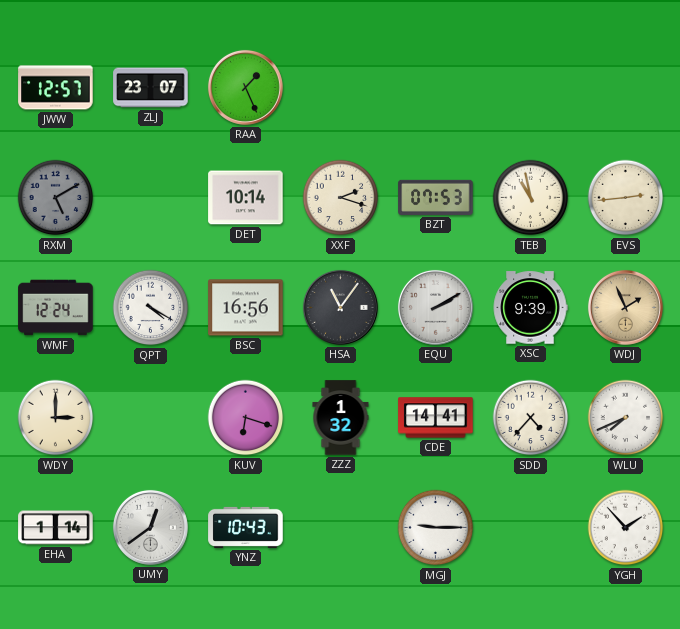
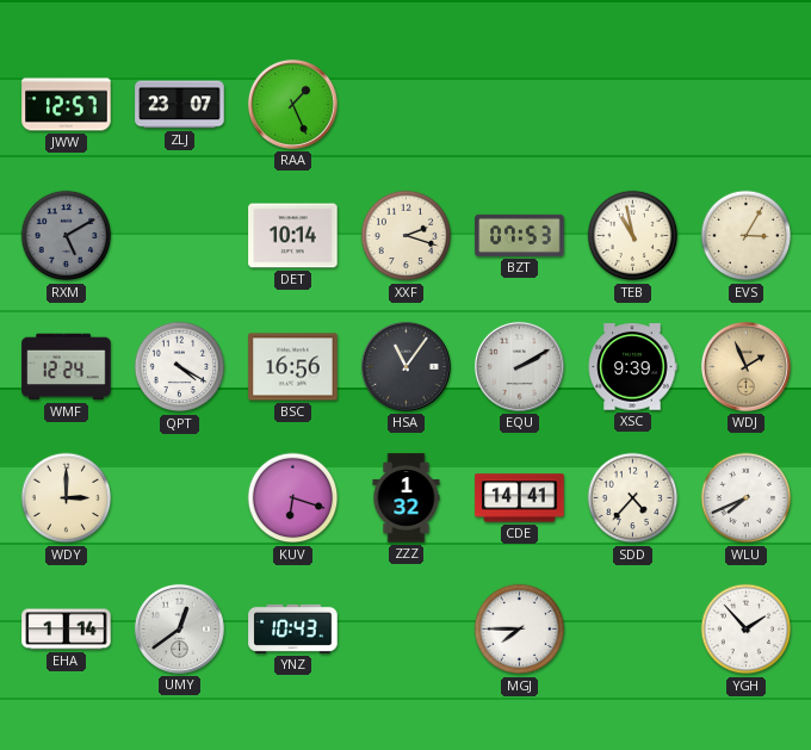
EVS: 2:44 -> 3:05
MGJ: 9:15 -> 7:45
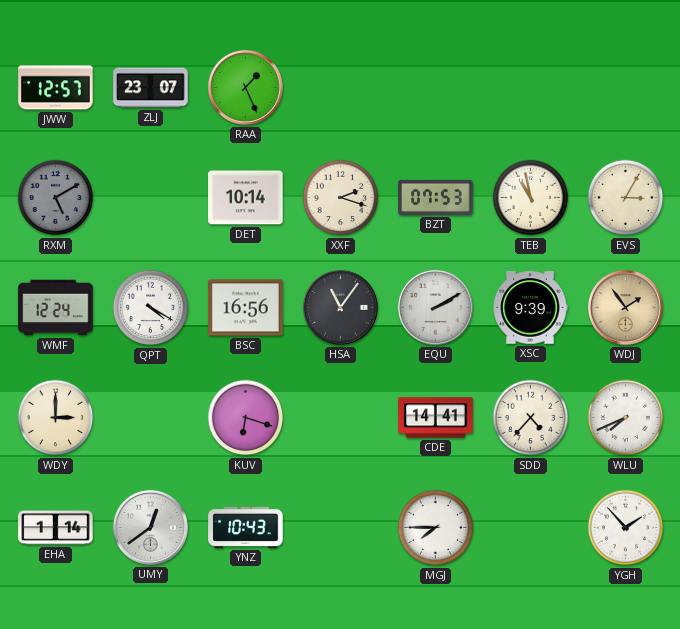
WDJ: 1:56 -> 1:54
ZZZ: 1:32 -> none
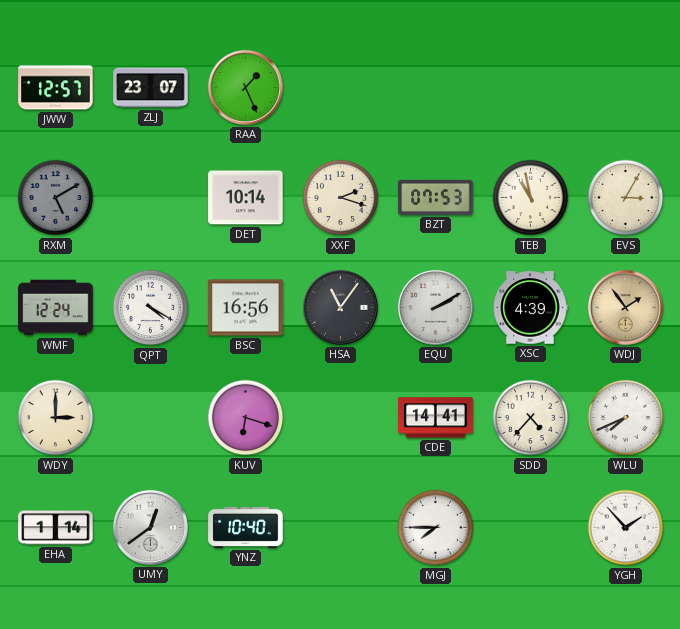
XSC: 9:39 -> 4:39
YNZ: 10:43 -> 10:40
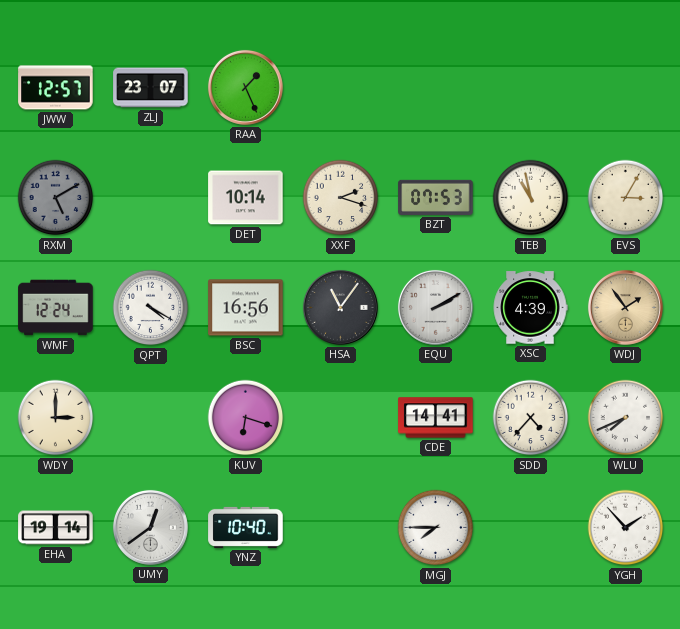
EHA: 1:14 -> 19:14
